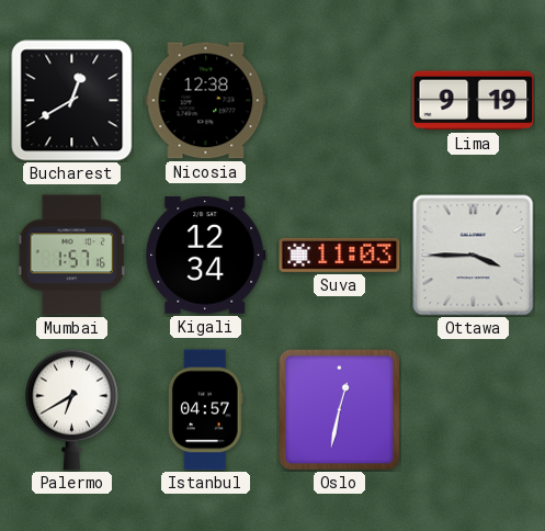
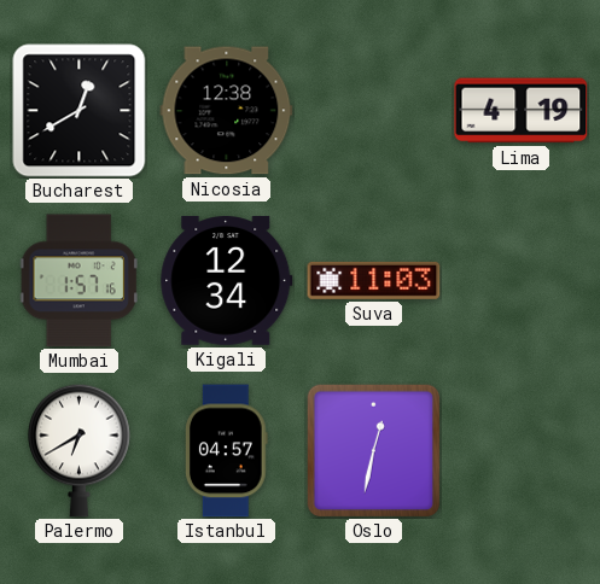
Lima: 9:19 -> 4:19
Ottawa: 3:45 -> none
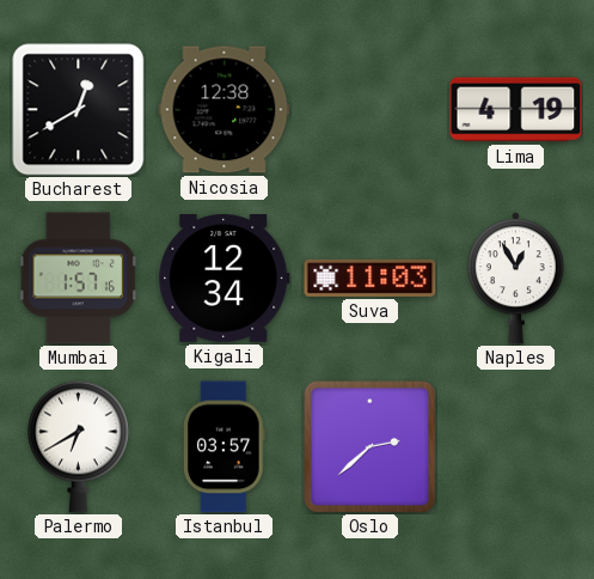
Naples: none -> 12:55
Istanbul: 04:57 -> 03:57
Oslo: 12:32 -> 2:38
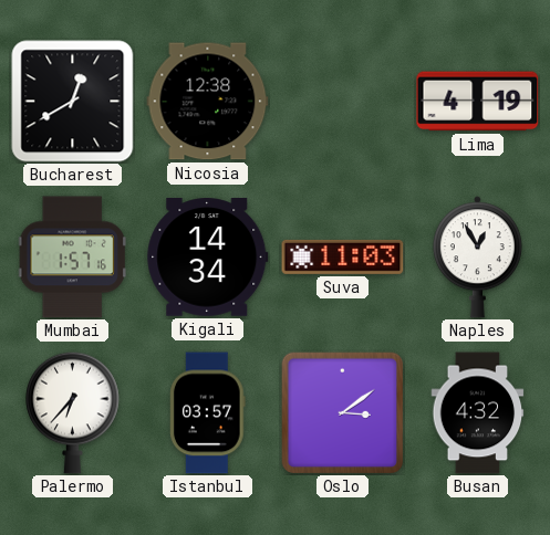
Kigali: 12:34 -> 14:34
Palermo: 6:40 -> 6:37
Oslo: 2:38 -> 3:09
Busan: none -> 4:32
